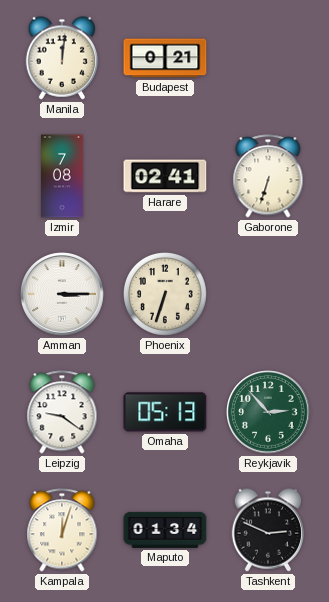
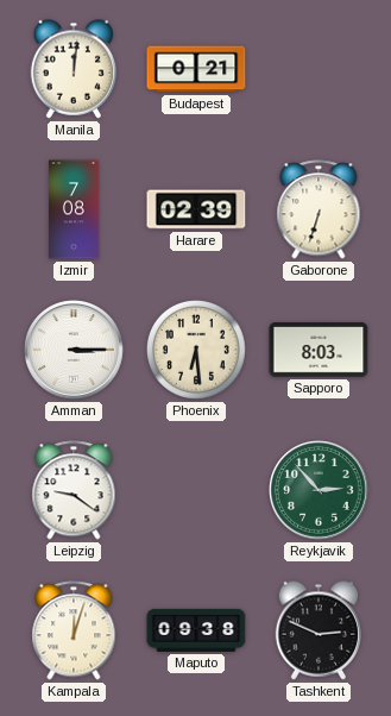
Harare: 02:41 -> 02:39
Phoenix: 6:33 -> 6:29
Sapporo: none -> 8:03
Omaha: 05:13 -> none
Maputo: 01:34 -> 09:38
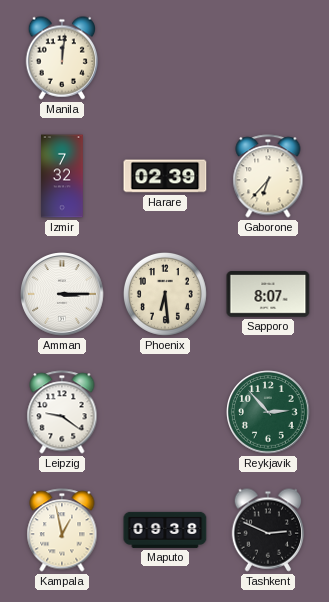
Budapest: 0:21 -> none
Izmir: 7:08 -> 7:32
Gaborone: 6:33 -> 6:37
Sapporo: 8:03 -> 8:07
Kampala: 12:03 -> 12:58
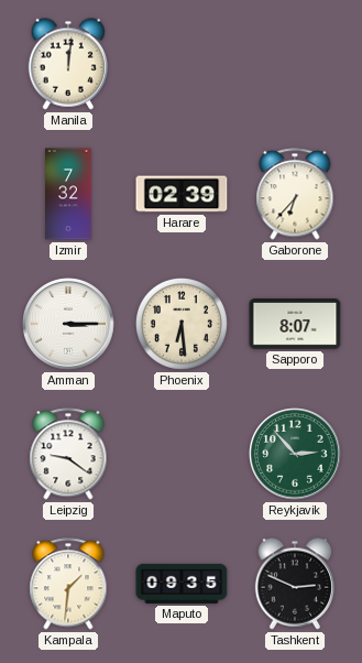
Kampala: 12:58 -> 1:31
Maputo: 09:38 -> 09:35
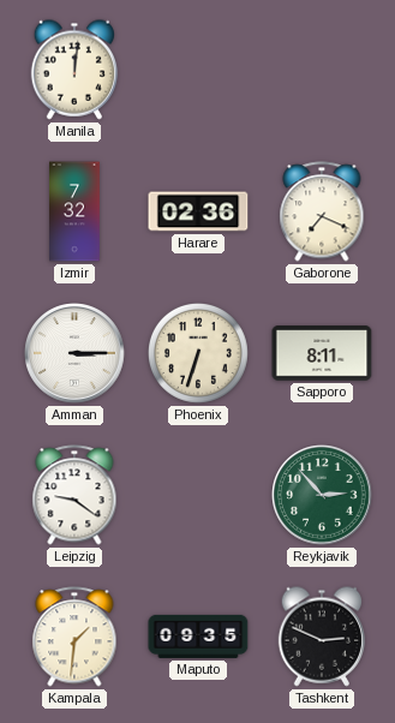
Harare: 02:39 -> 02:36
Gaborone: 6:37 -> 7:19
Phoenix: 6:29 -> 6:33
Sapporo: 8:07 -> 8:11
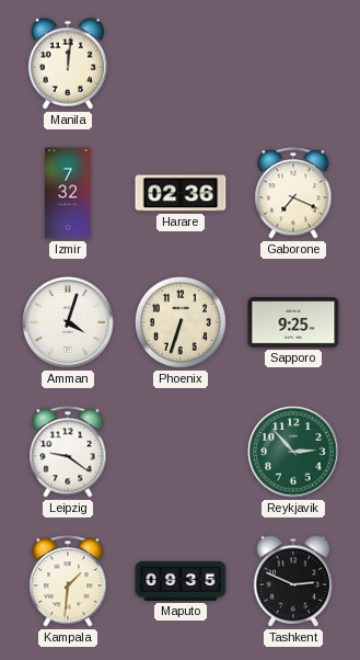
Amman: 3:15 -> 4:03
Sapporo: 8:11 -> 9:25
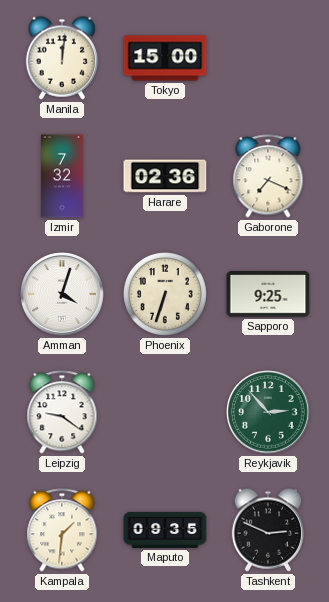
Tokyo: none -> 15:00
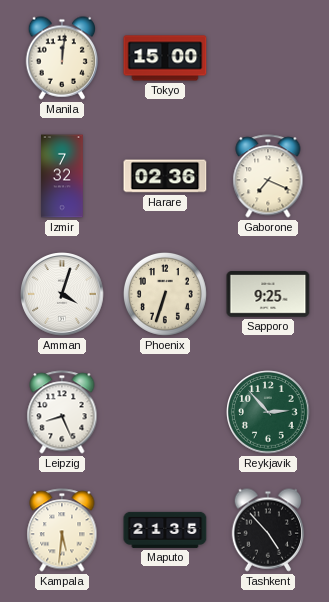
Leipzig: 9:21 -> 8:26
Kampala: 1:31 -> 5:31
Maputo: 09:35 -> 21:35
Tashkent: 2:49 -> 4:53
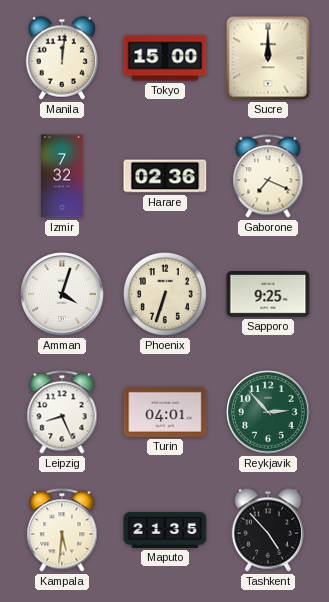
Sucre: none -> 12:00
Turin: none -> 04:01
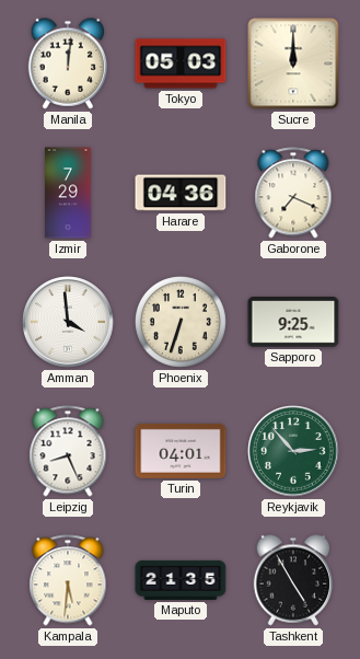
Tokyo: 15:00 -> 05:03
Izmir: 7:32 -> 7:29
Harare: 02:36 -> 04:36
Amman: 4:03 -> 3:59
Tashkent: 4:53 -> 4:55
